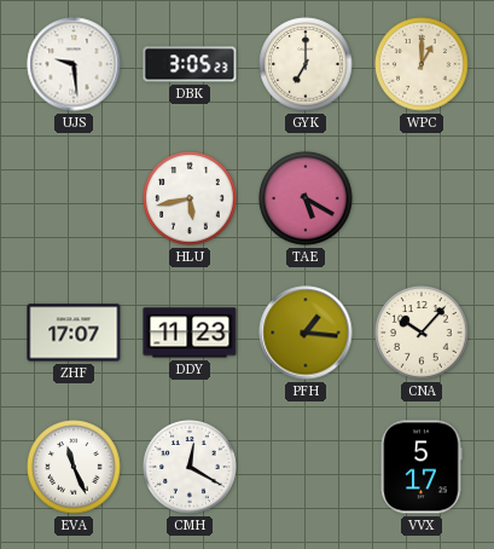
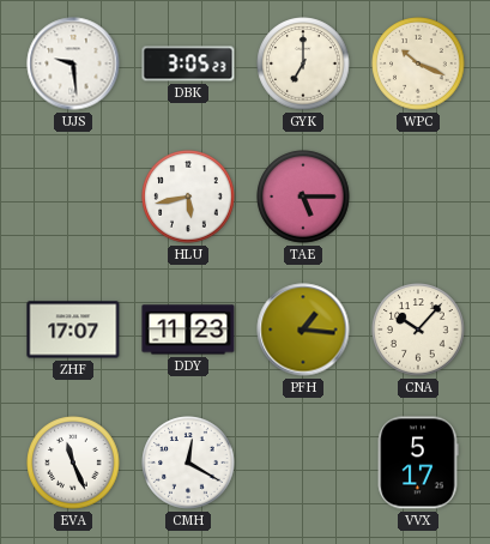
WPC: 1:00 -> 10:19
TAE: 5:20 -> 5:15
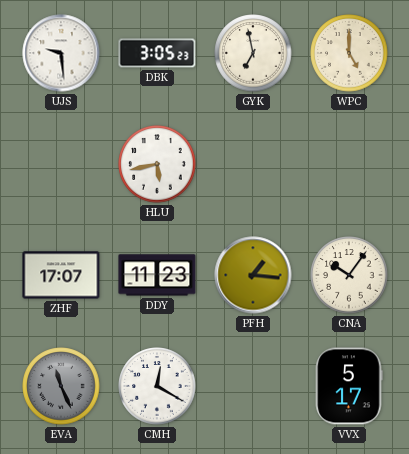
GYK: 7:00 -> 6:58
WPC: 10:19 -> 5:00
TAE: 5:15 -> none
CNA: 10:07 -> 10:06
EVA dial: white -> grey
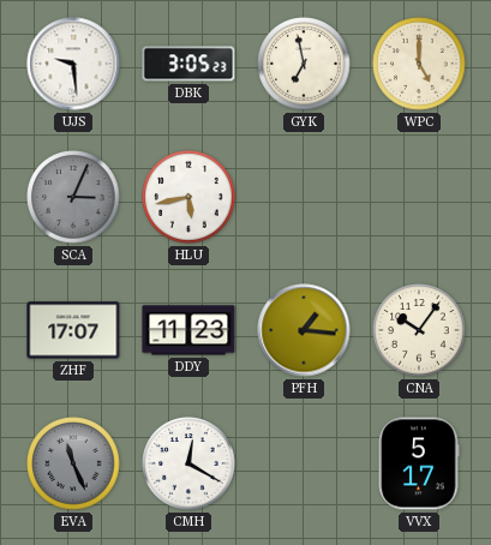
SCA: none -> 3:04
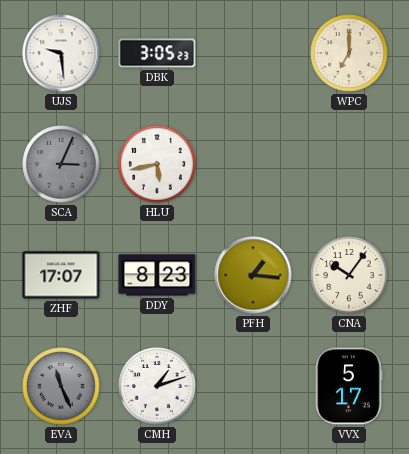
GYK: 6:58 -> none
WPC: 5:00 -> 7:00
DDY: 11:23 -> 8:23
CMH: 12:20 -> 1:12
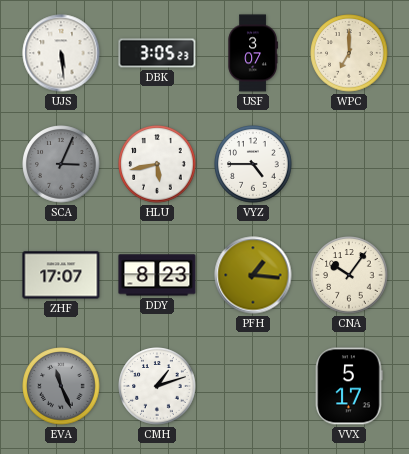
UJS: 9:29 -> 5:29
USF: none -> 3:07
VYZ: none -> 4:45
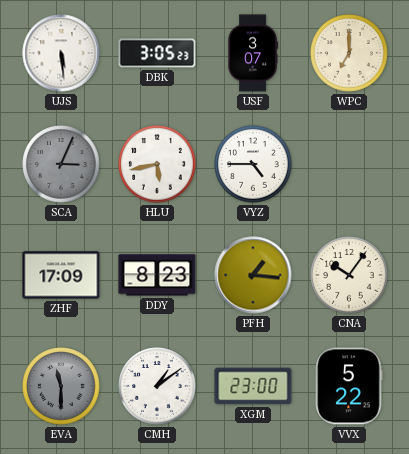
ZHF: 17:07 -> 17:09
EVA: 11:26 -> 11:30
CMH: 1:12 -> 1:09
XGM: none -> 23:00
VVX: 5:17 -> 5:22
